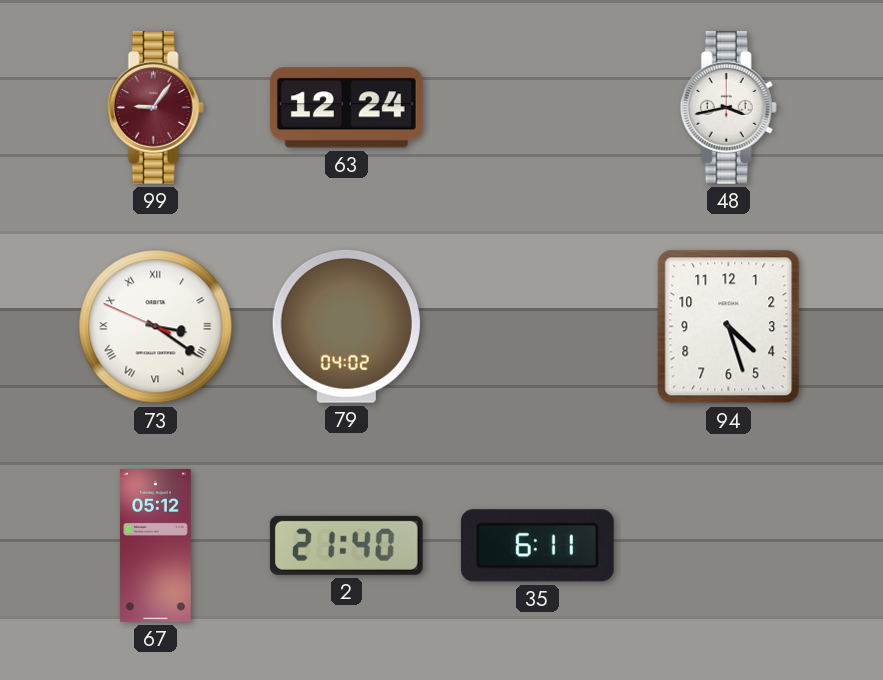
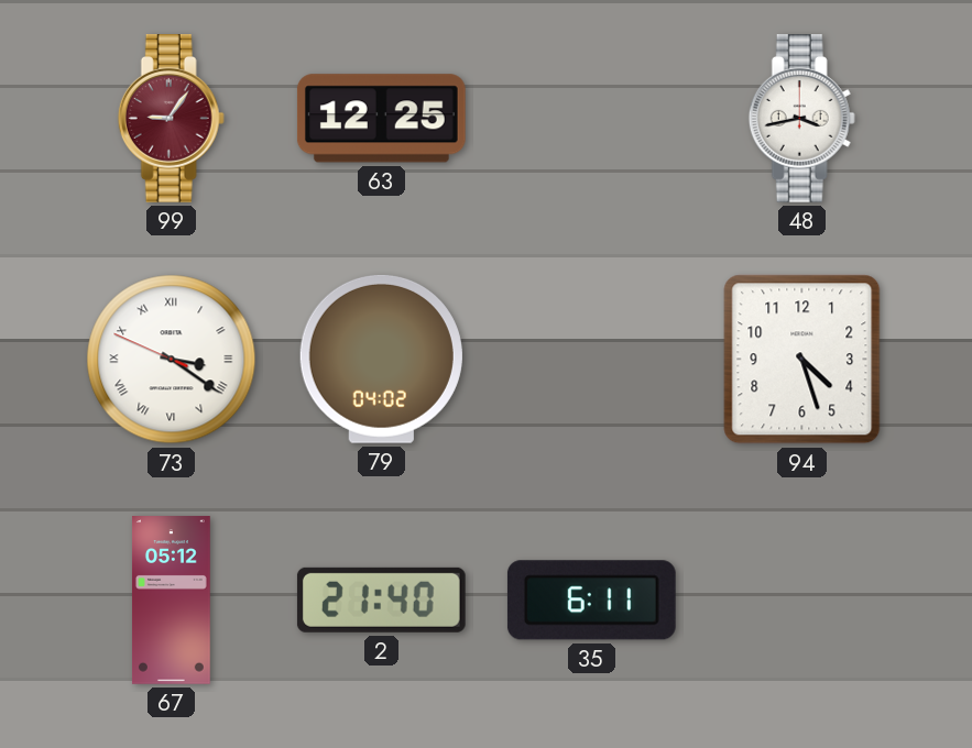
63: 12:24 -> 12:25
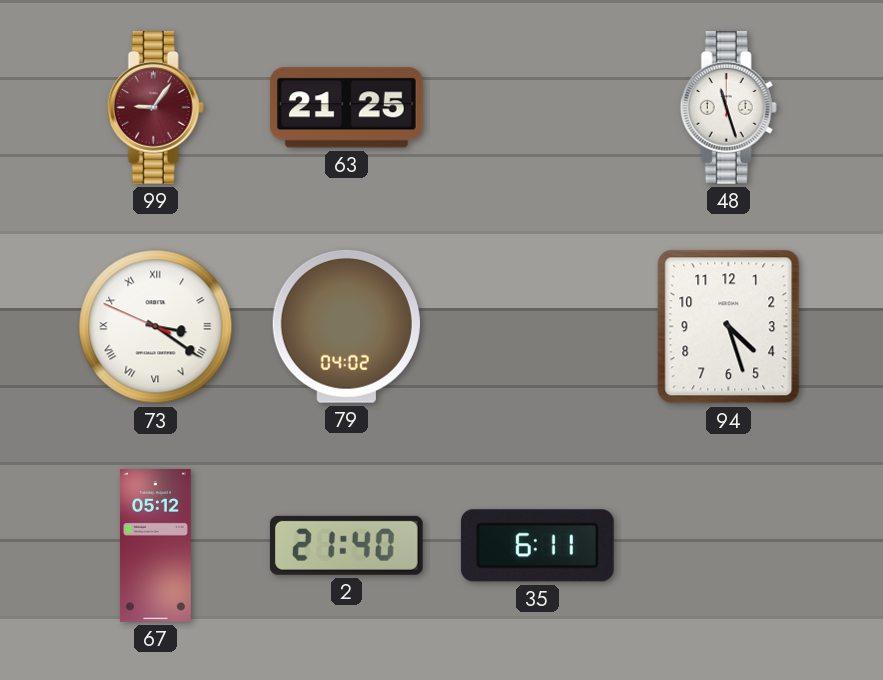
63: 12:25 -> 21:25
48: 3:43 -> 11:27
